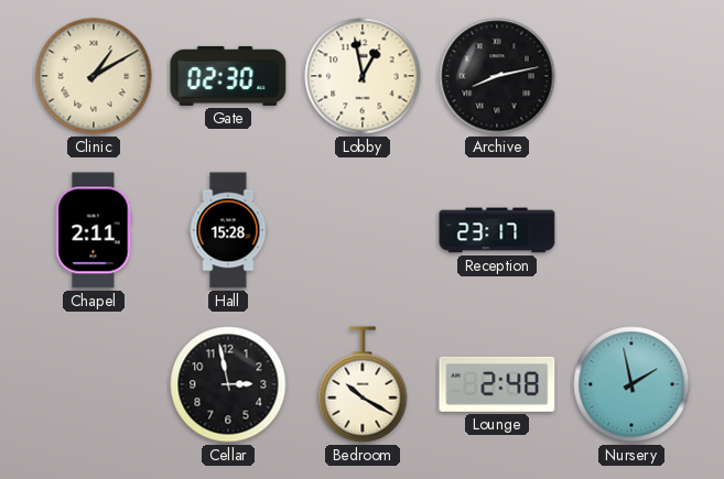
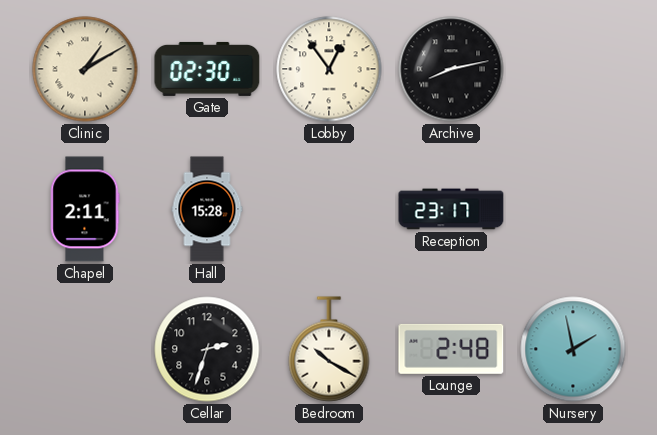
Lobby: 12:58 -> 12:54
Cellar: 2:58 -> 2:33
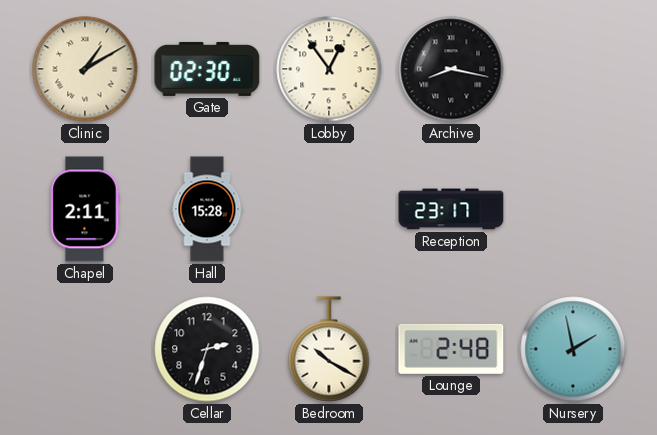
Archive: 8:13 -> 8:17
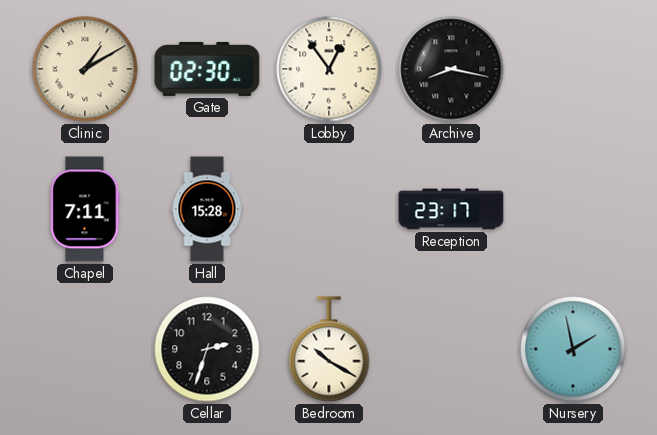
Chapel: 2:11 -> 7:11
Lounge: 2:48 -> none
